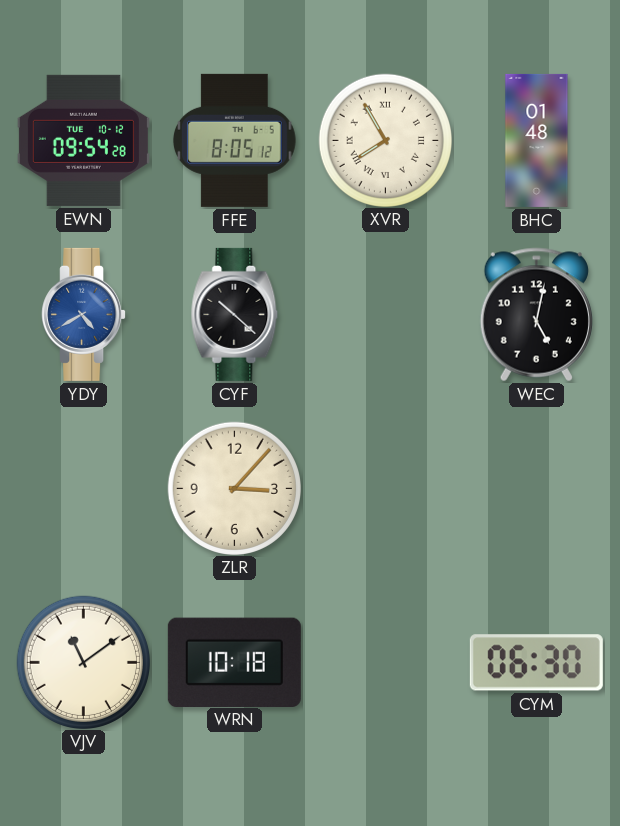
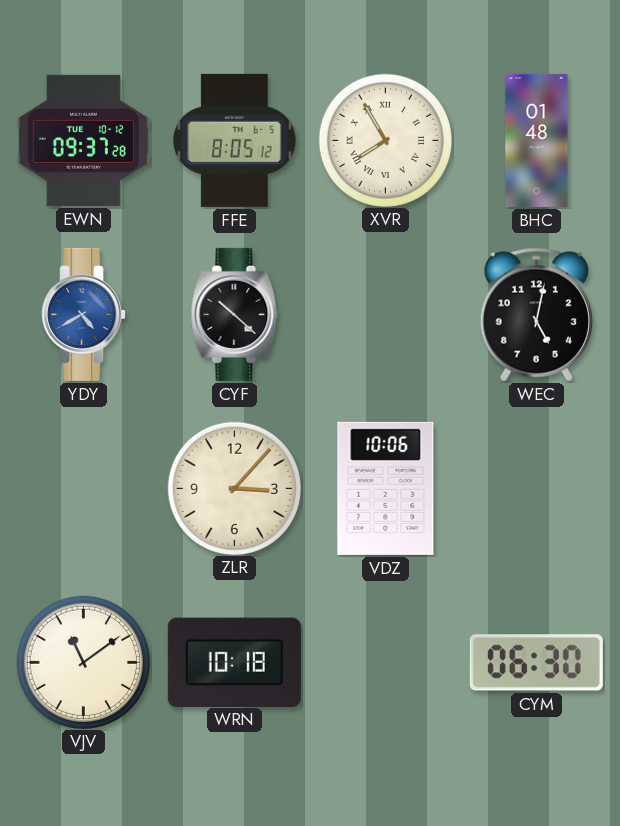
EWN: 09:54 -> 09:37
VDZ: none -> 10:06
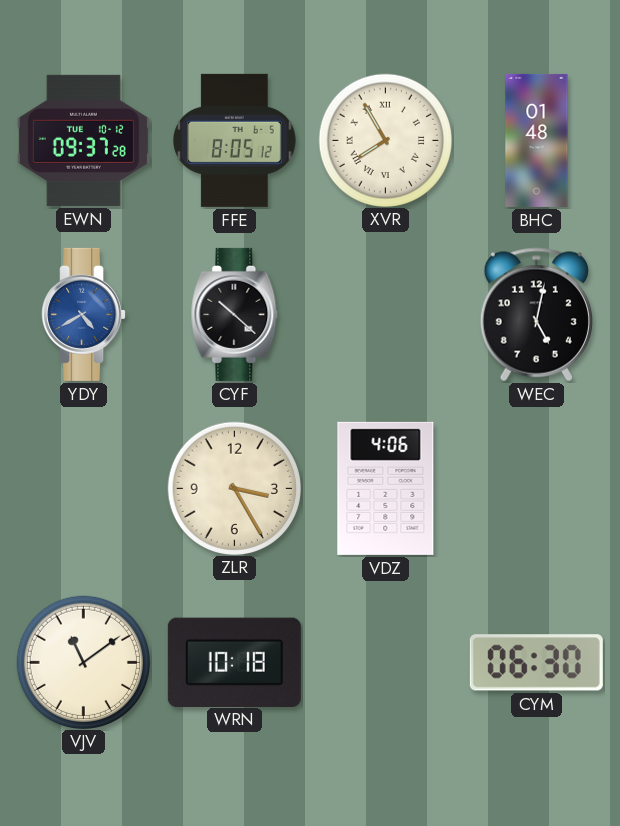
ZLR: 3:07 -> 3:25
VDZ: 10:06 -> 4:06
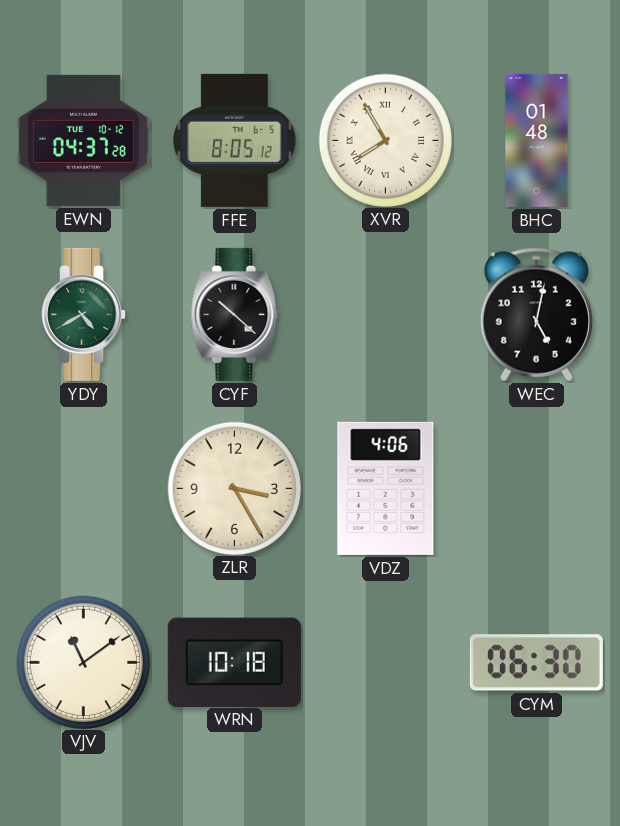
EWN: 09:37 -> 04:37
YDY dial: blue -> green
